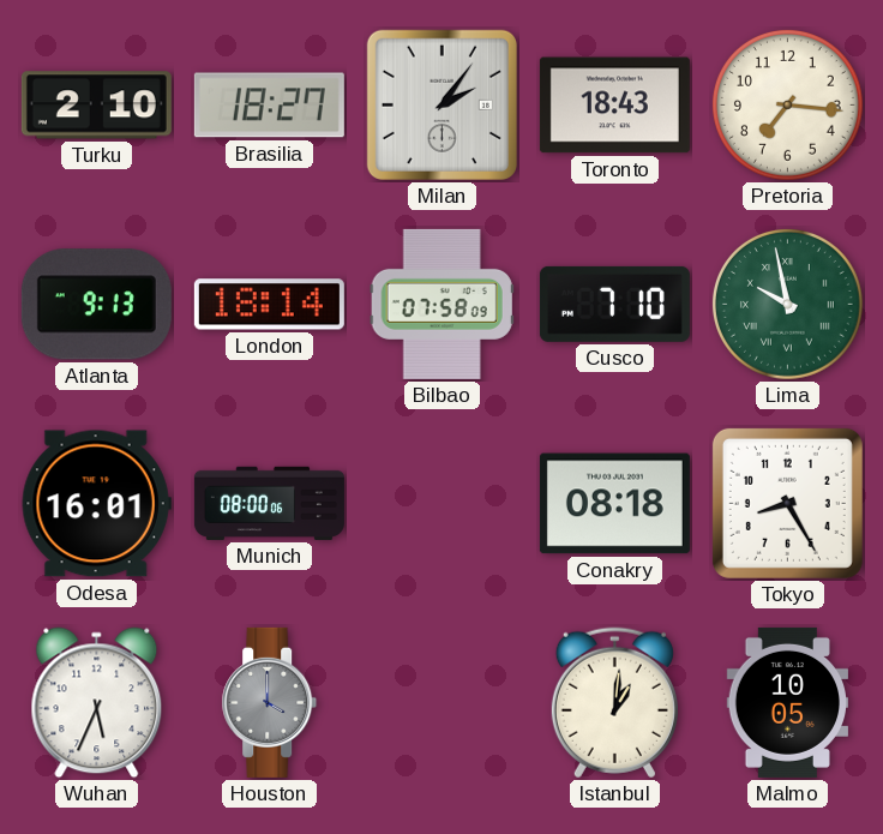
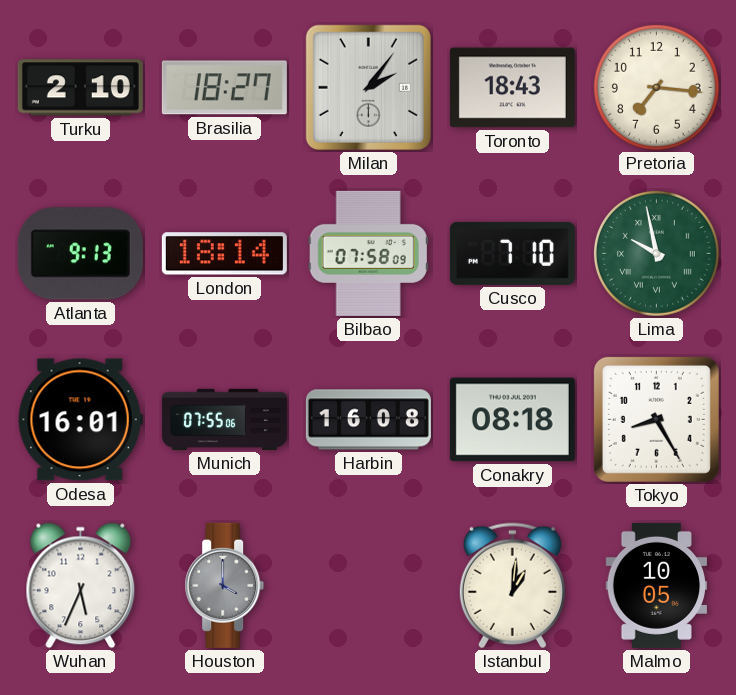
Munich: 08:00 -> 07:55
Harbin: none -> 16:08
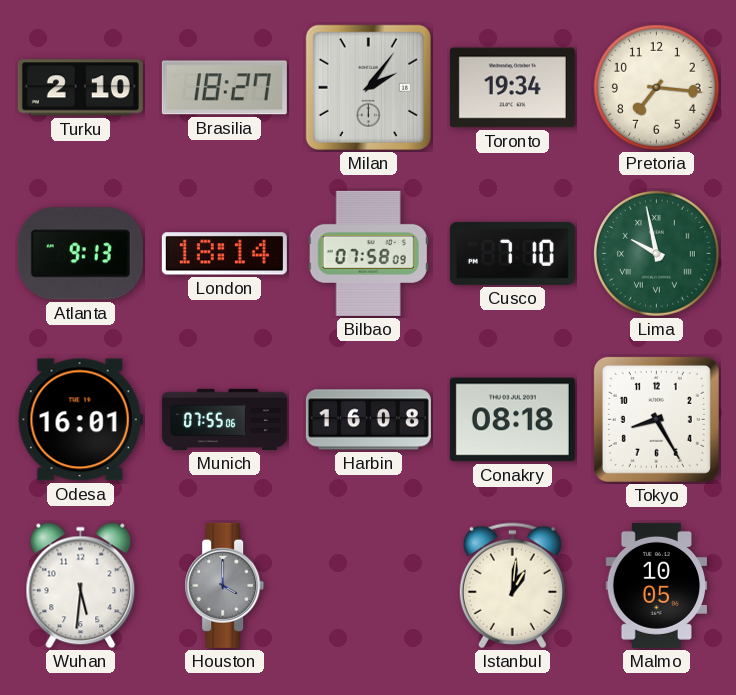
Toronto: 18:43 -> 19:34
Wuhan: 5:34 -> 5:31
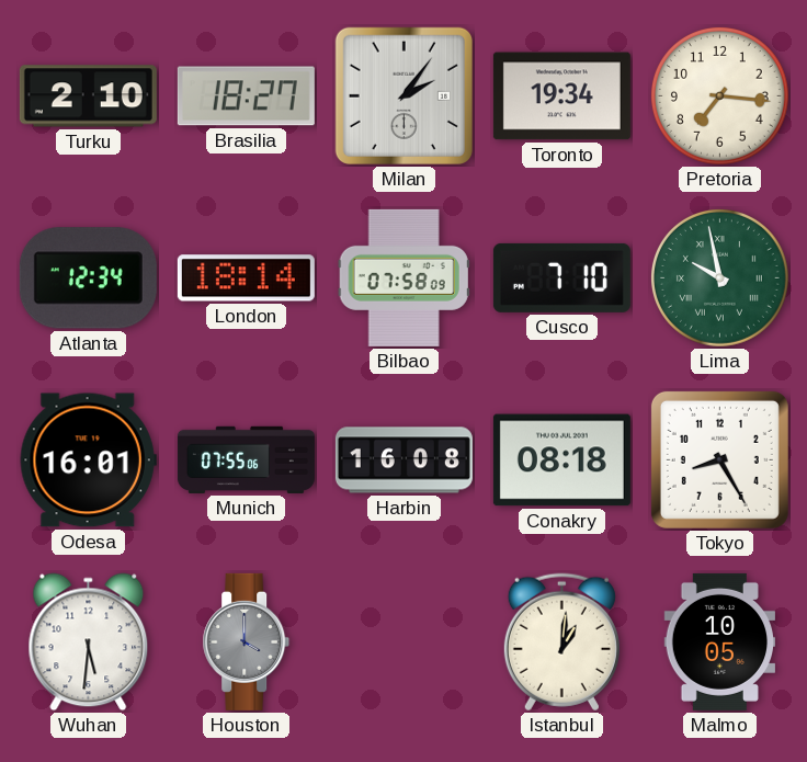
Atlanta: 9:13 -> 12:34
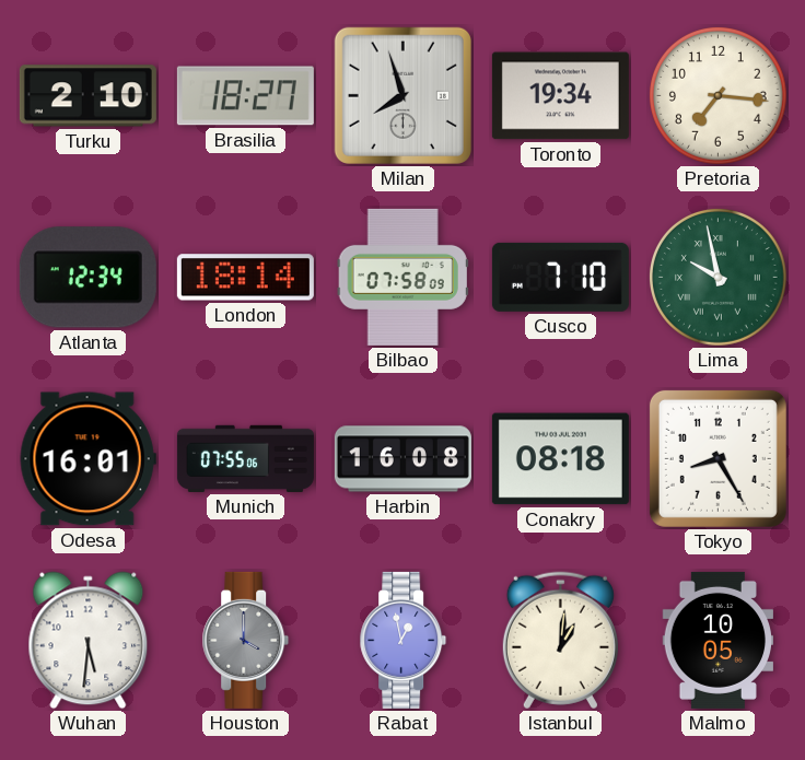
Milan: 2:06 -> 7:57
Rabat: none -> 12:58
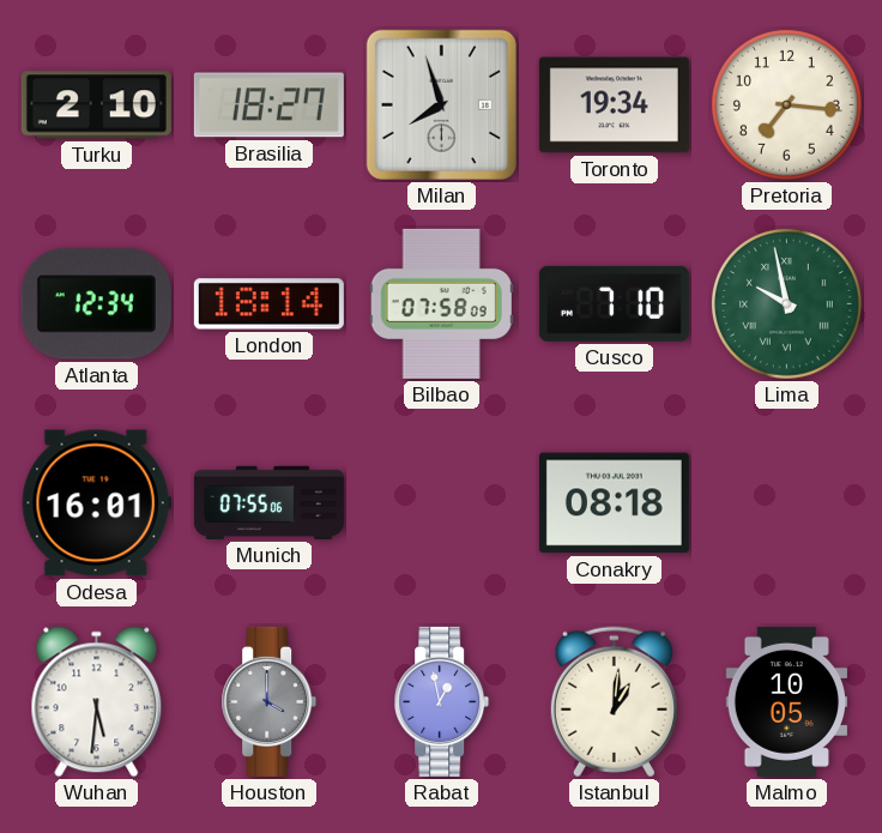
Harbin: 16:08 -> none
Tokyo: 8:25 -> none
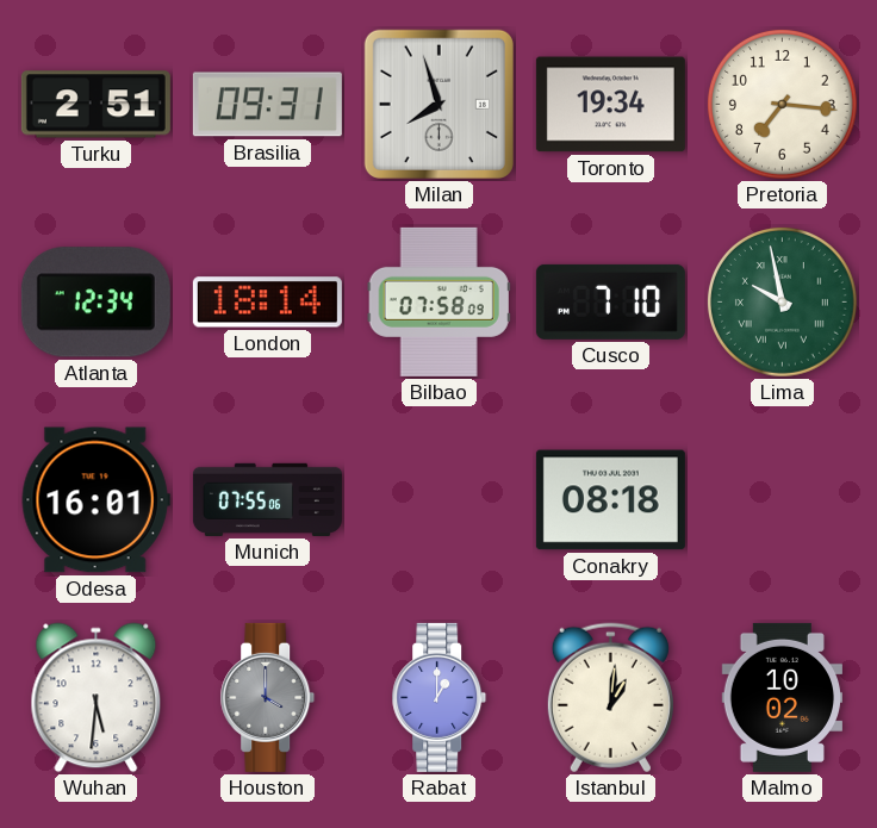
Turku: 2:10 -> 2:51
Brasilia: 18:27 -> 09:31
Rabat: 12:58 -> 1:00
Malmo: 10:05 -> 10:02
